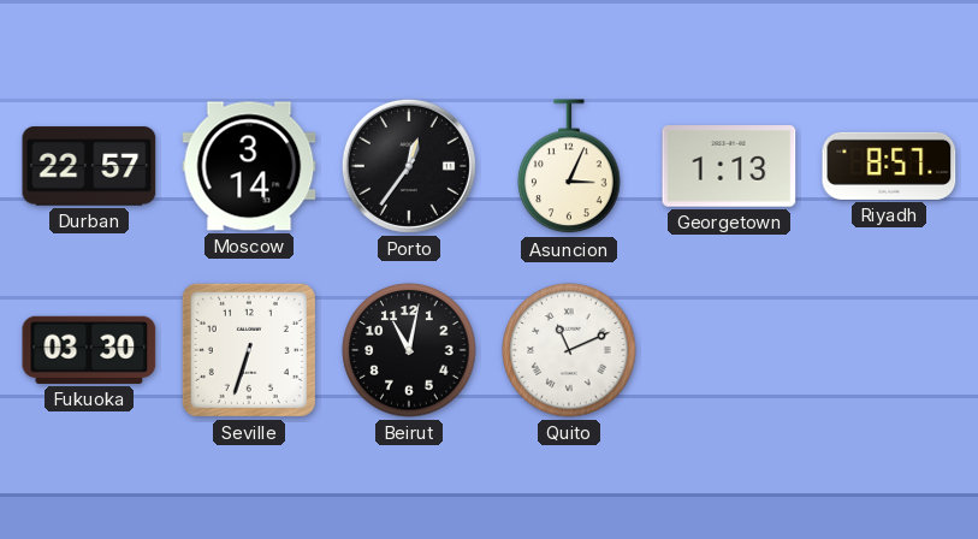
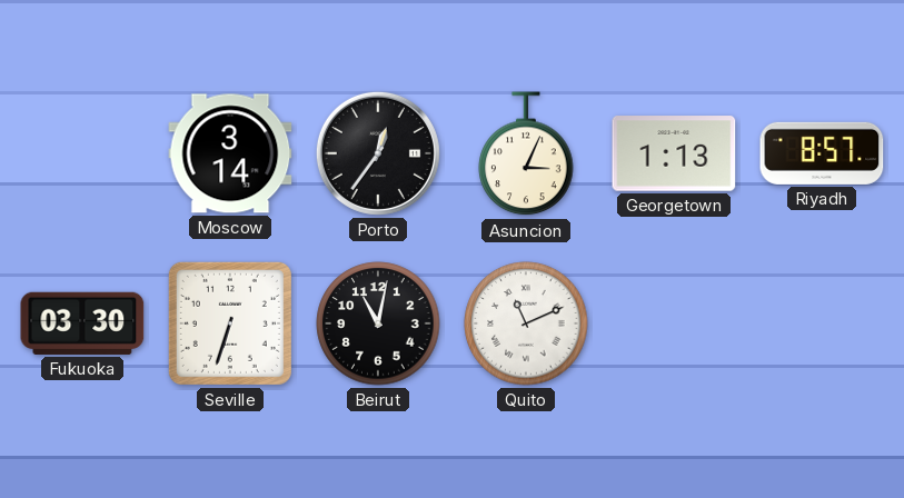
Durban: 22:57 -> none
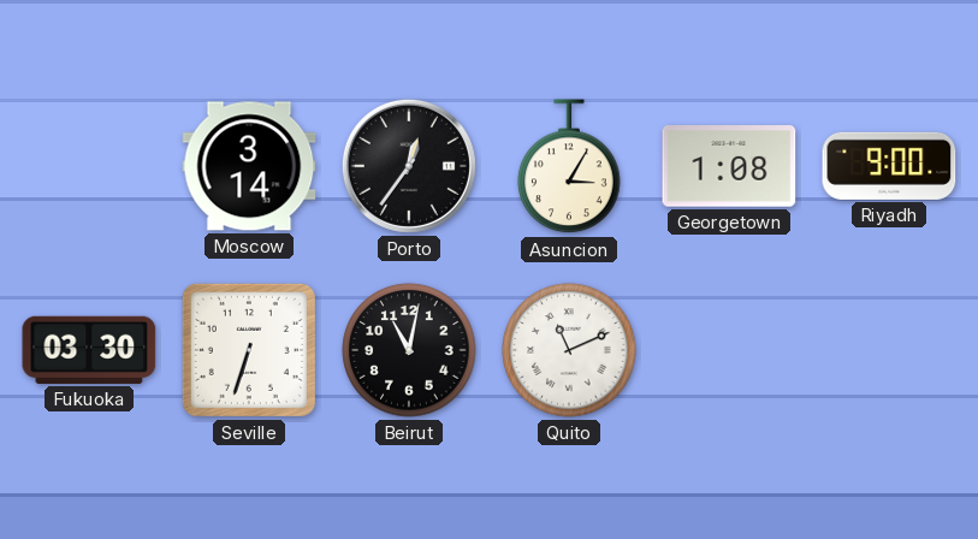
Asuncion: 3:04 -> 3:05
Georgetown: 1:13 -> 1:08
Riyadh: 8:57 -> 9:00
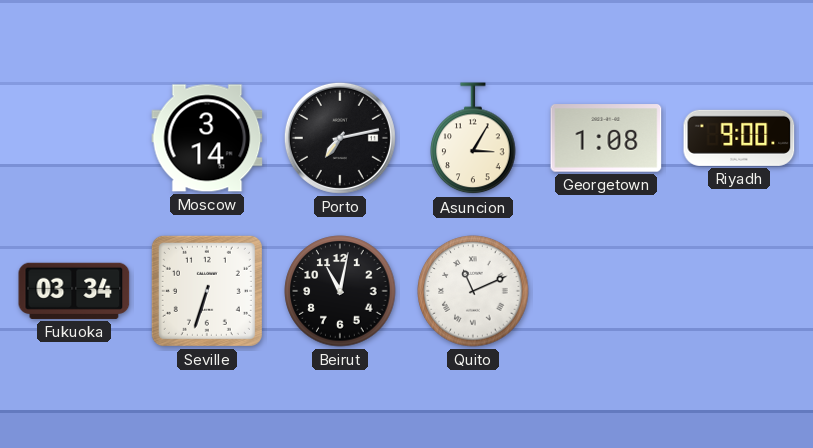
Porto: 12:36 -> 7:13
Fukuoka: 03:30 -> 03:34
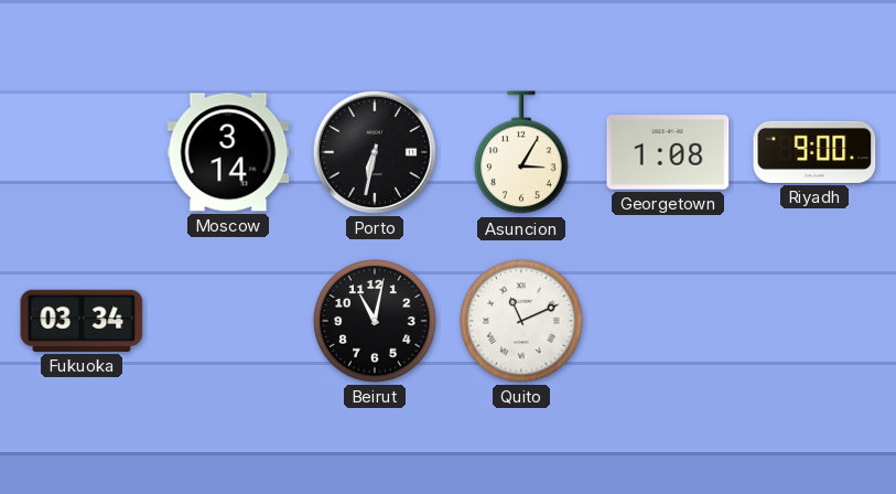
Porto: 7:13 -> 6:32
Seville: 6:33 -> none
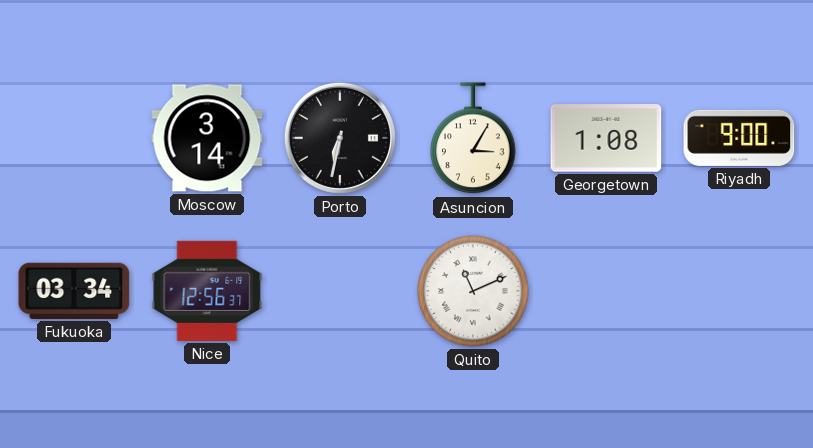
Nice: none -> 12:56
Beirut: 11:02 -> none
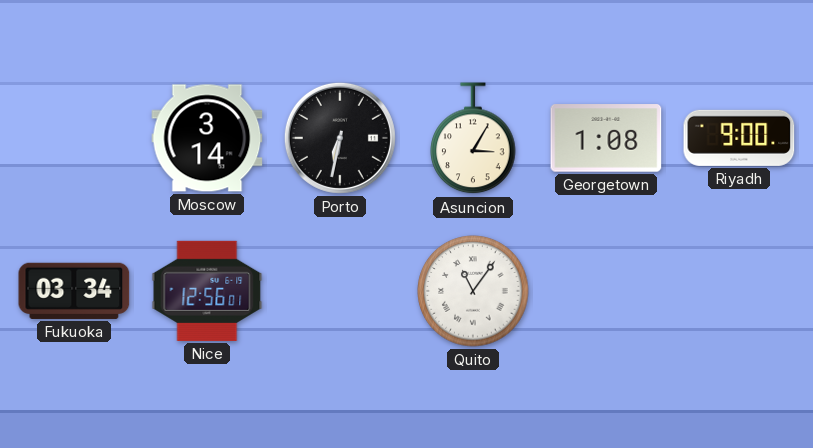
Nice: 12:56:37 -> 12:56:01
Quito: 11:11 -> 11:06
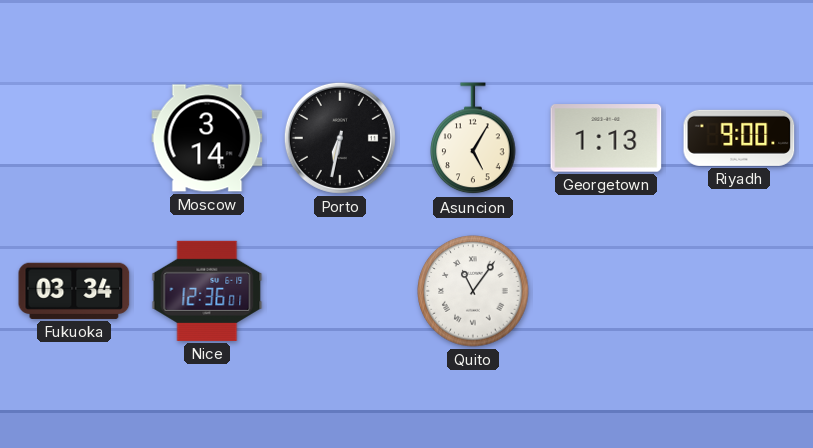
Asuncion: 3:05 -> 5:05
Georgetown: 1:08 -> 1:13
Nice: 12:56 -> 12:36
